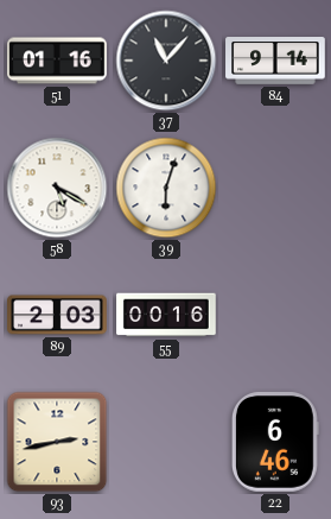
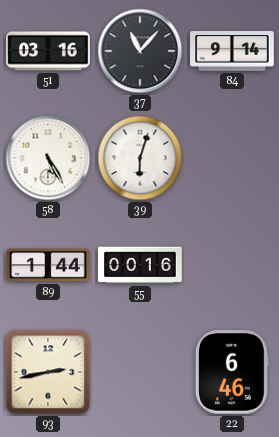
51: 01:16 -> 03:16
58: 5:20 -> 5:25
89: 2:03 -> 1:44
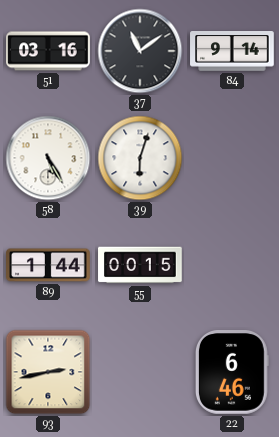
37: 11:07 -> 11:09
55: 00:16 -> 00:15
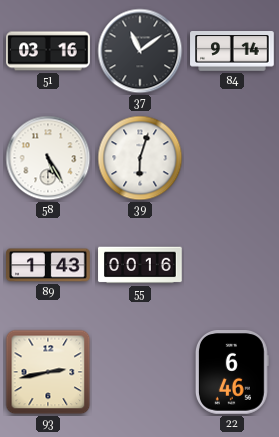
89: 1:44 -> 1:43
55: 00:15 -> 00:16
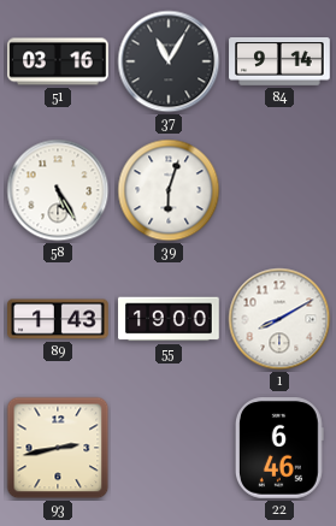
37: 11:09 -> 11:05
55: 00:16 -> 19:00
1: none -> 8:10
